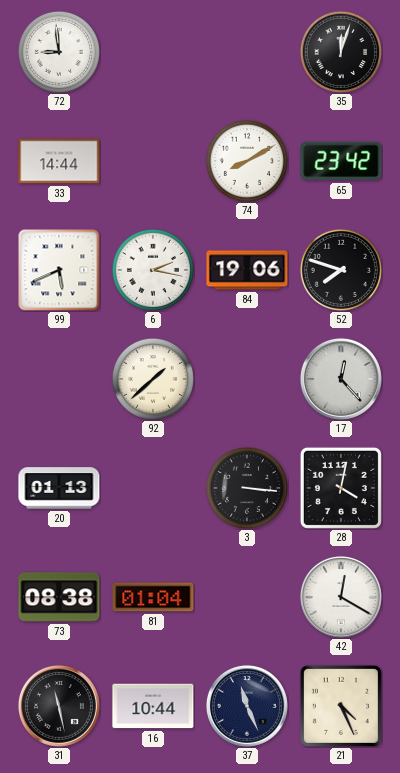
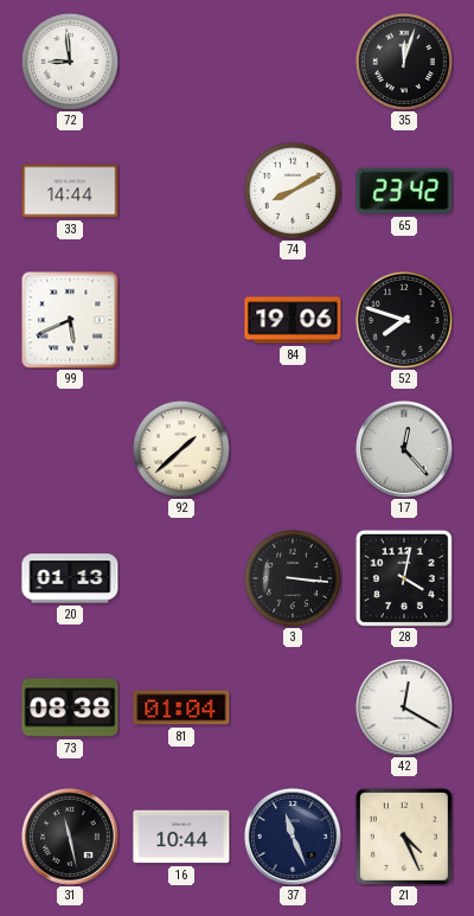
6: 2:17 -> none
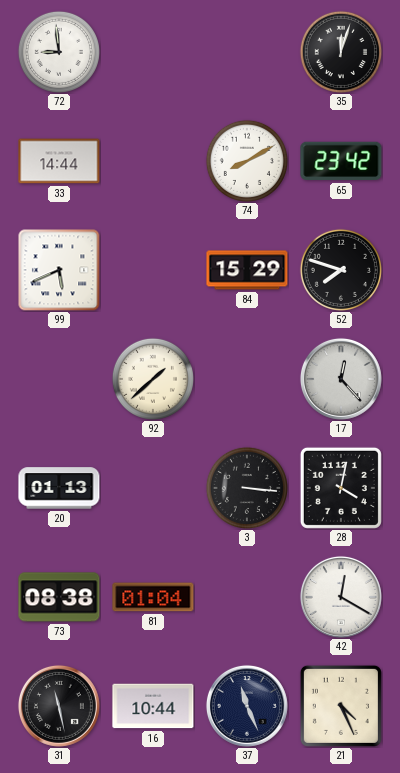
84: 19:06 -> 15:29
